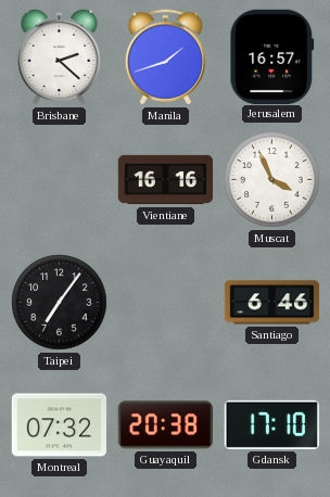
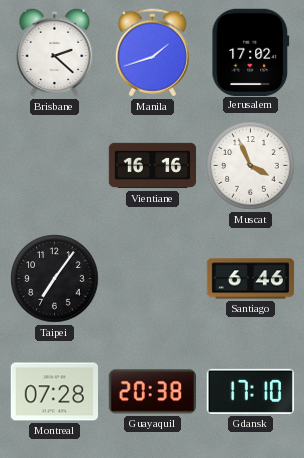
Jerusalem: 16:57 -> 17:02
Montreal: 07:32 -> 07:28
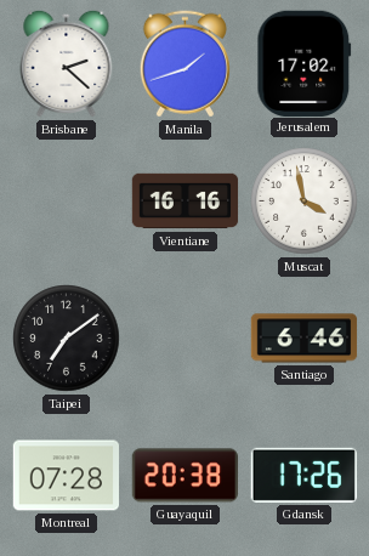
Muscat: 3:56 -> 3:58
Taipei: 7:06 -> 7:09
Gdansk: 17:10 -> 17:26
